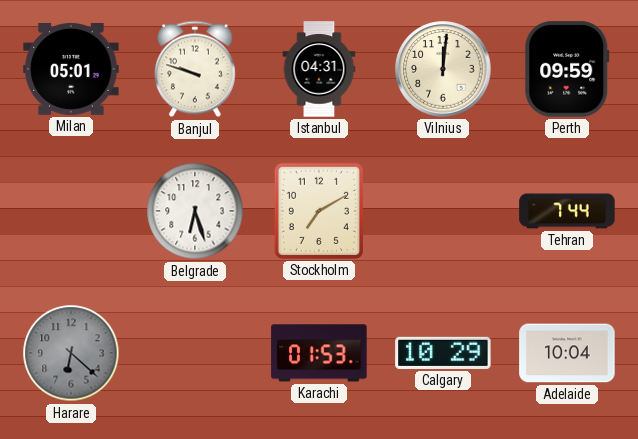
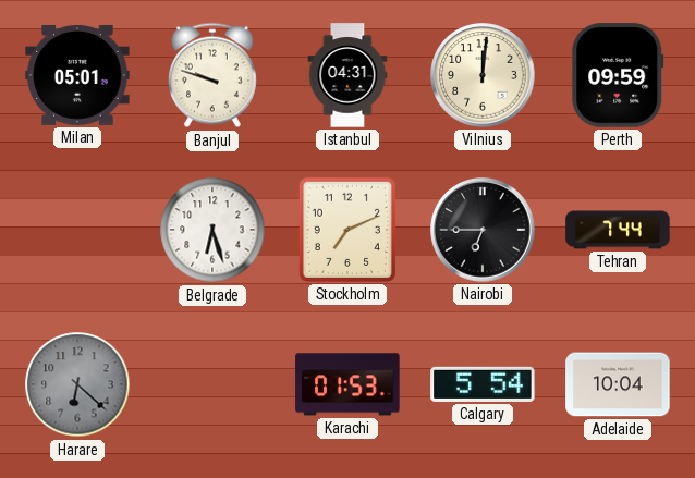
Stockholm: 7:10 -> 7:11
Nairobi: none -> 6:45
Calgary: 10:29 -> 5:54
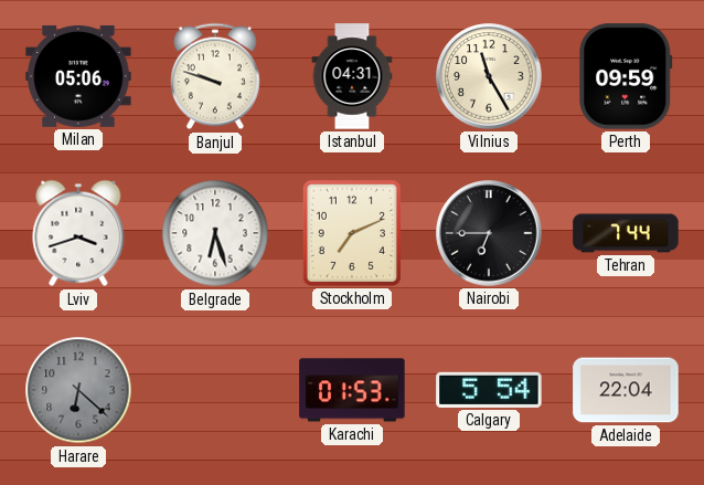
Milan: 05:01 -> 05:06
Vilnius: 12:01 -> 11:25
Lviv: none -> 3:42
Adelaide: 10:04 -> 22:04
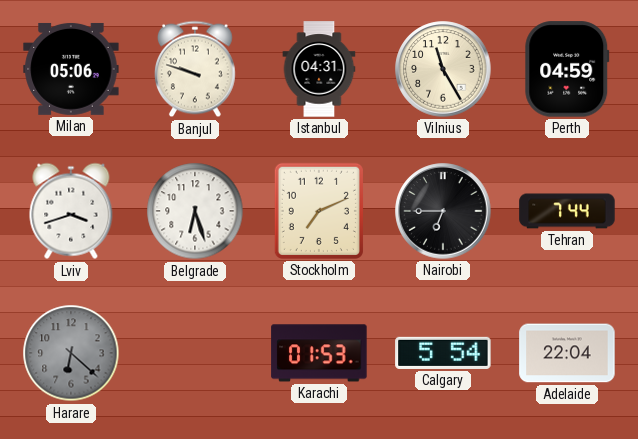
Perth: 09:59 -> 04:59
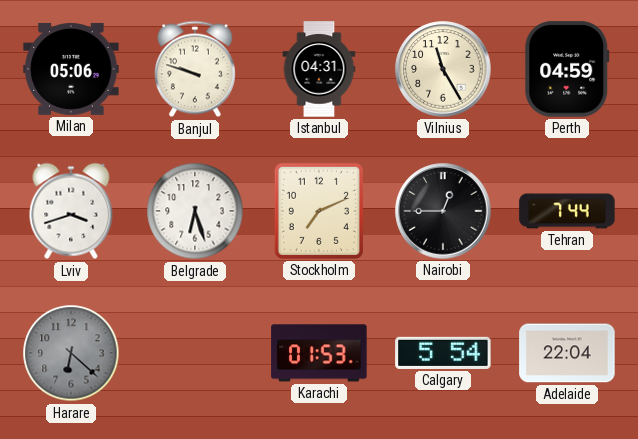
Nairobi: 6:45 -> 12:45
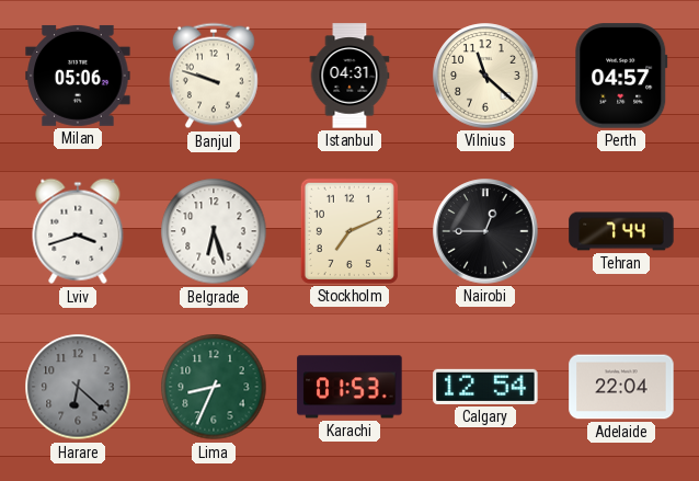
Vilnius: 11:25 -> 11:22
Perth: 04:59 -> 04:57
Lima: none -> 8:34
Calgary: 5:54 -> 12:54
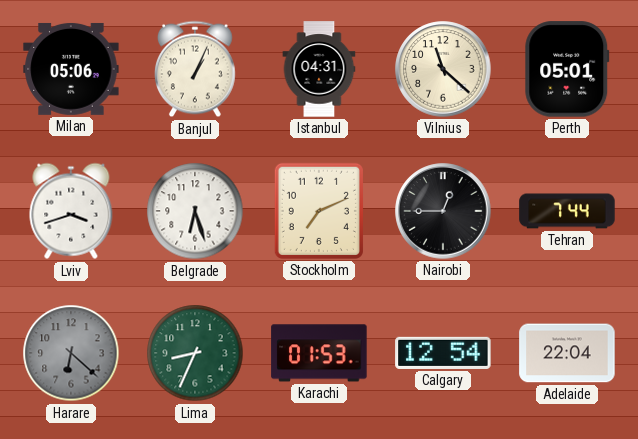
Banjul: 9:48 -> 1:04
Perth: 04:57 -> 05:01
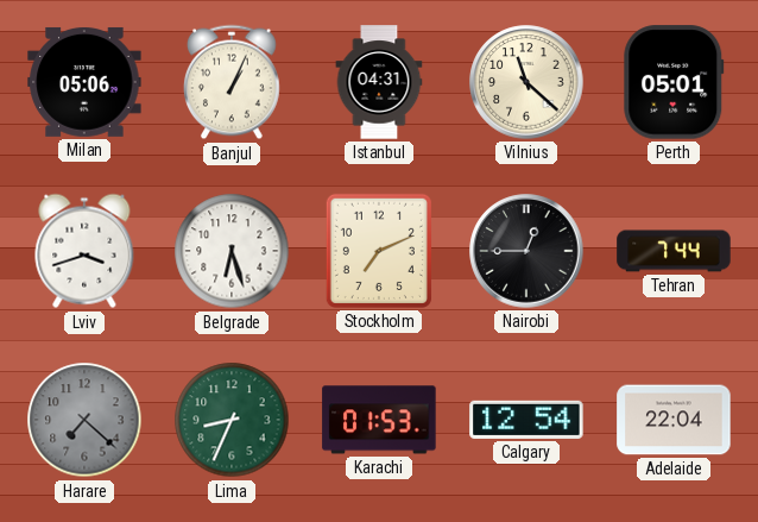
Harare: 6:22 -> 7:22
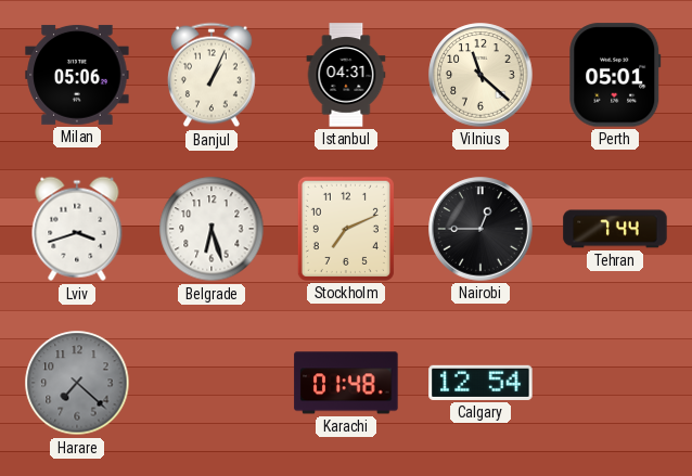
Lima: 8:34 -> none
Karachi: 01:53 -> 01:48
Adelaide: 22:04 -> none
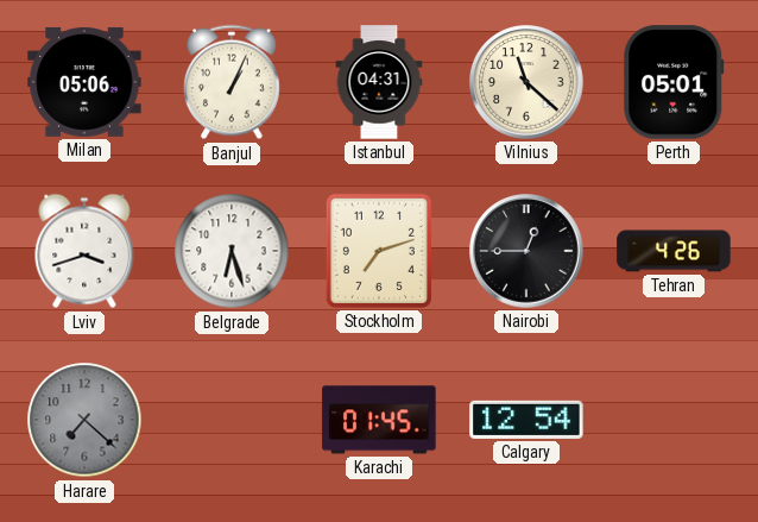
Stockholm: 7:11 -> 7:12
Tehran: 7:44 -> 4:26
Karachi: 01:48 -> 01:45
